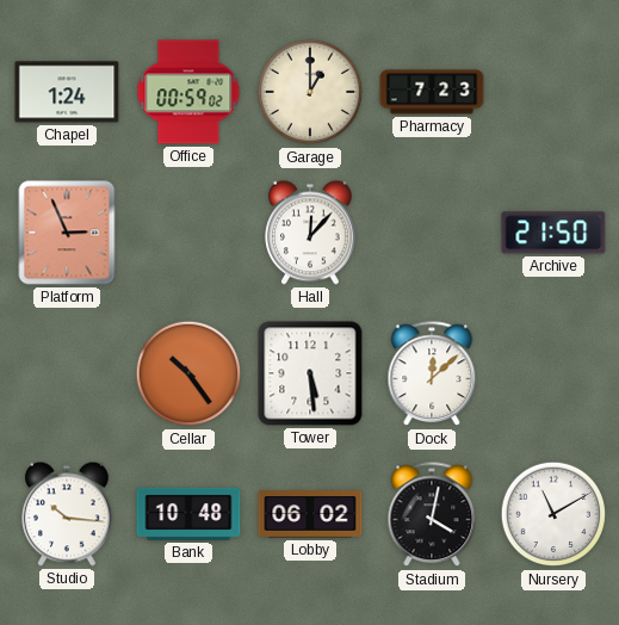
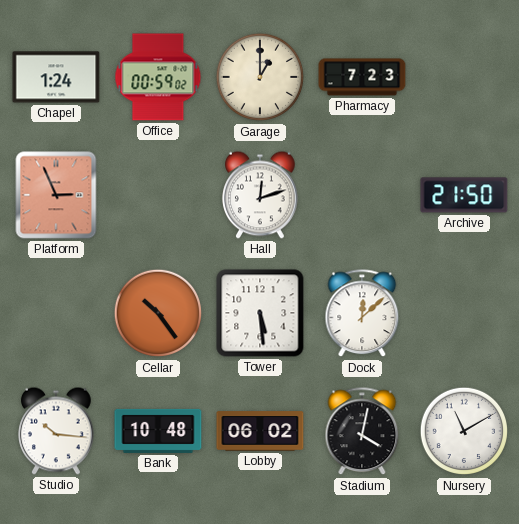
Hall: 12:07 -> 12:12
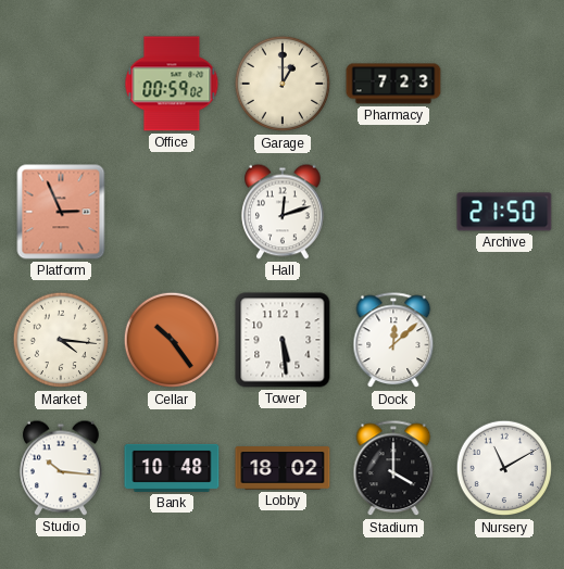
Chapel: 1:24 -> none
Market: none -> 4:16
Lobby: 06:02 -> 18:02
Stadium: 4:02 -> 4:00
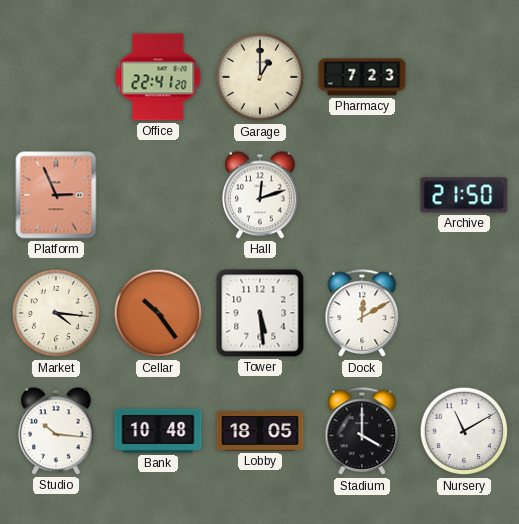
Office: 00:59 -> 22:41
Dock: 12:08 -> 12:10
Lobby: 18:02 -> 18:05
